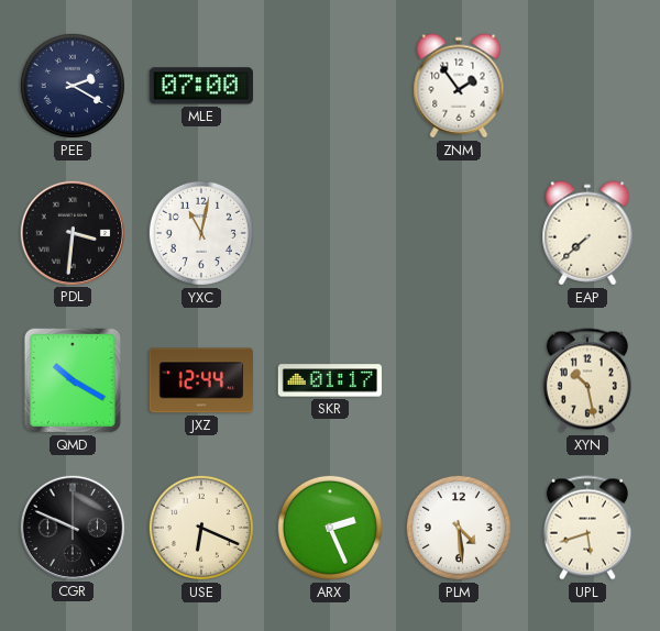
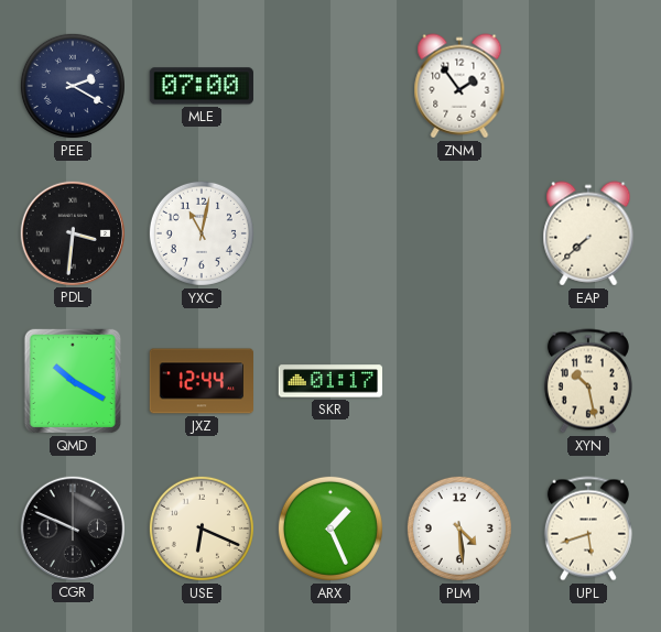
ARX: 2:26 -> 1:26
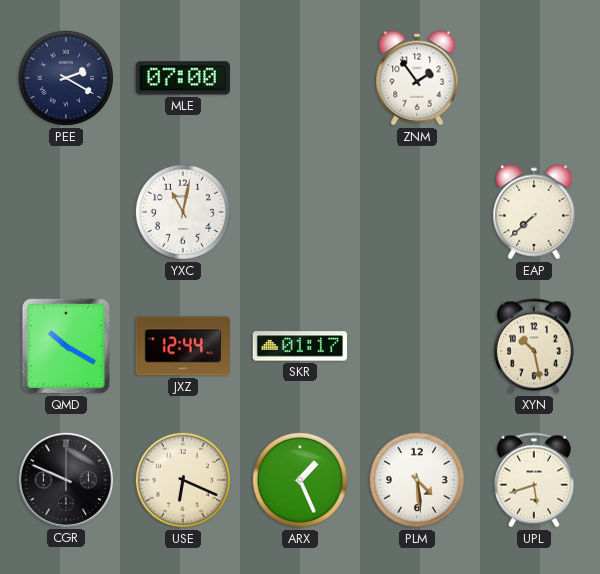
PDL: 3:31 -> none
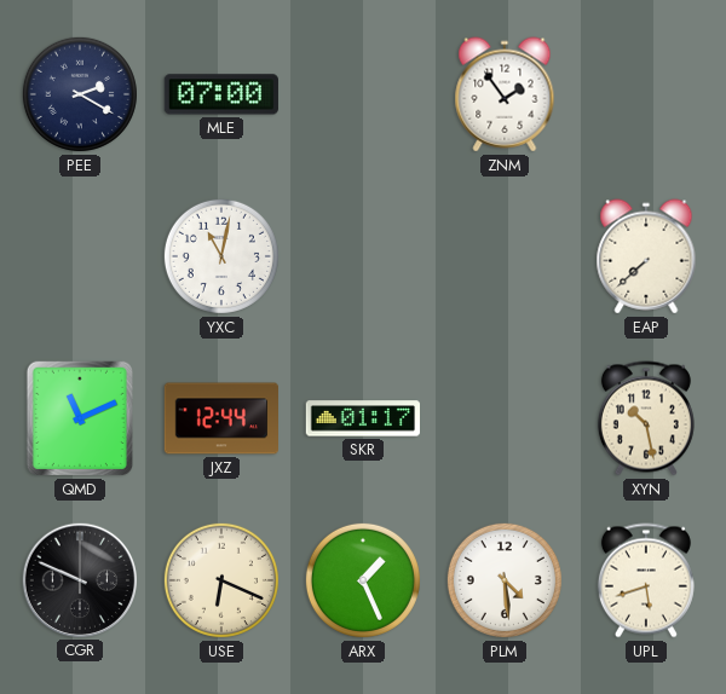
QMD: 10:20 -> 11:11
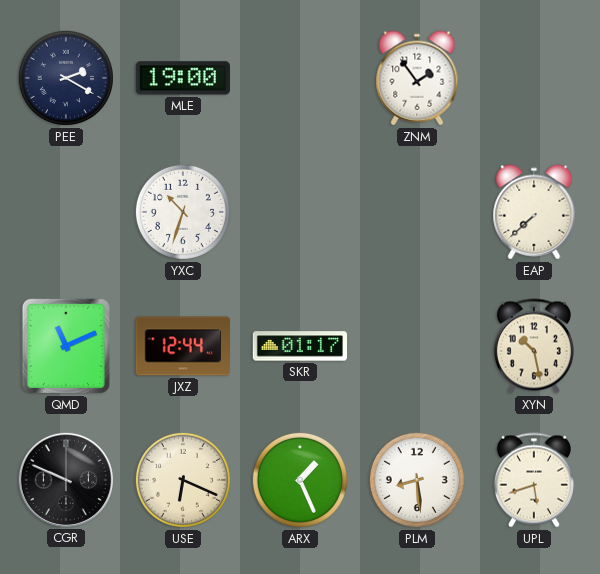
MLE: 07:00 -> 19:00
YXC: 11:02 -> 10:33
PLM: 4:29 -> 8:29
